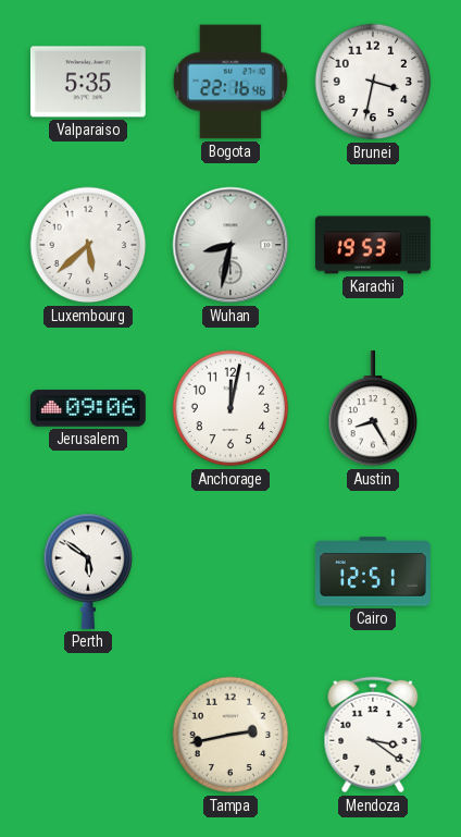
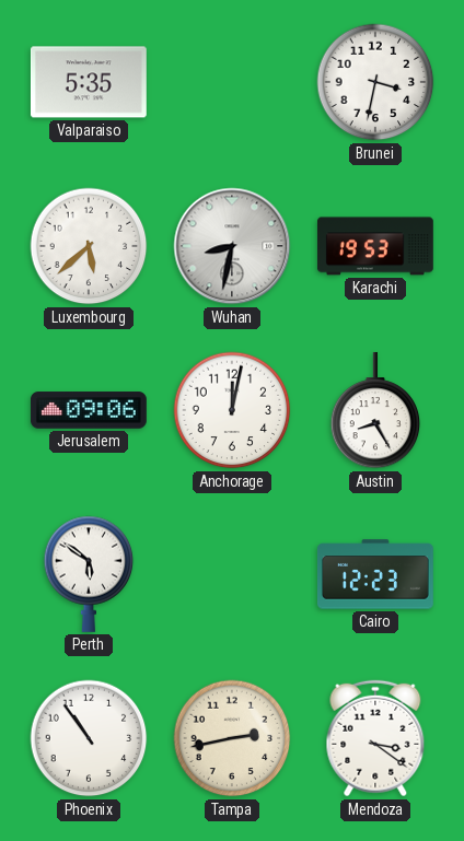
Bogota: 22:16 -> none
Cairo: 12:51 -> 12:23
Phoenix: none -> 10:54
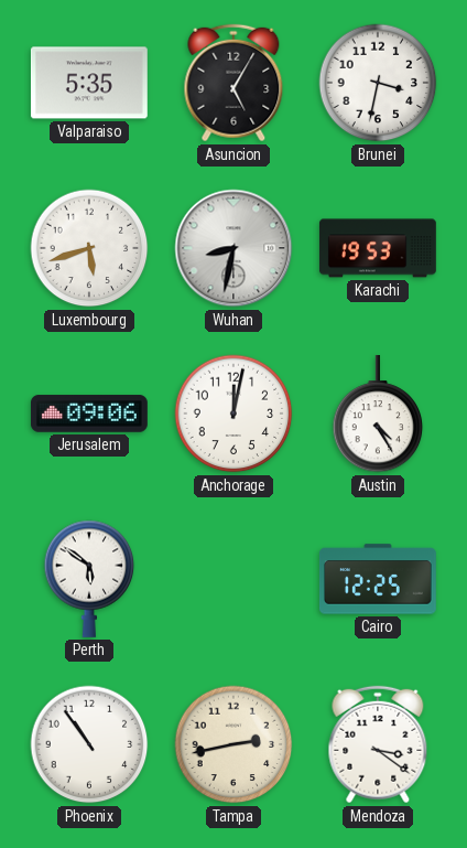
Asuncion: none -> 5:05
Luxembourg: 5:38 -> 5:42
Austin: 8:25 -> 4:25
Cairo: 12:23 -> 12:25
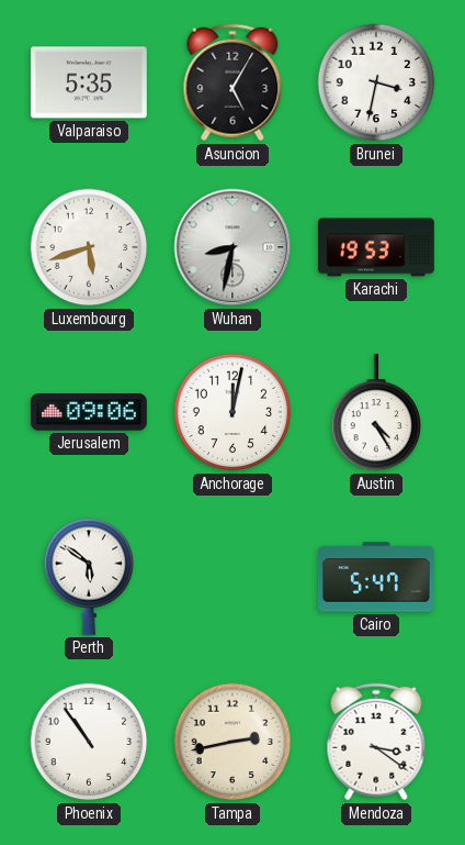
Cairo: 12:25 -> 5:47
